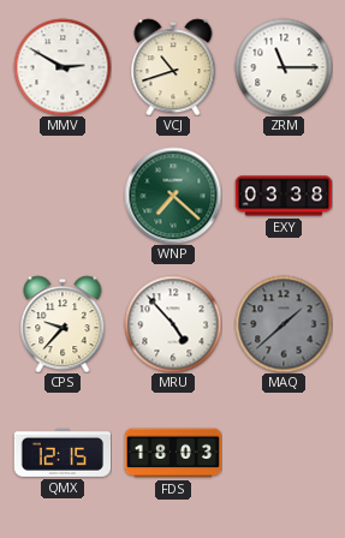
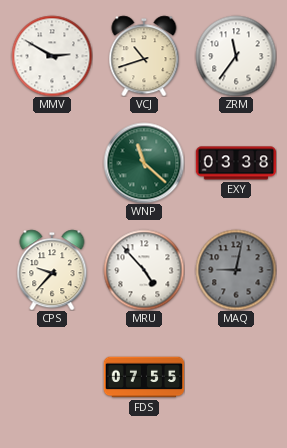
ZRM: 11:15 -> 11:36
WNP: 7:22 -> 11:22
MAQ: 1:38 -> 9:02
QMX: 12:15 -> none
FDS: 18:03 -> 07:55
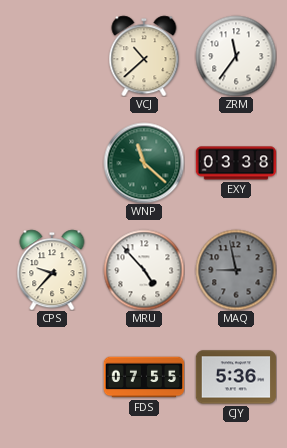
MMV: 2:50 -> none
VCJ: 10:42 -> 10:38
MAQ: 9:02 -> 8:58
CJY: none -> 5:36
